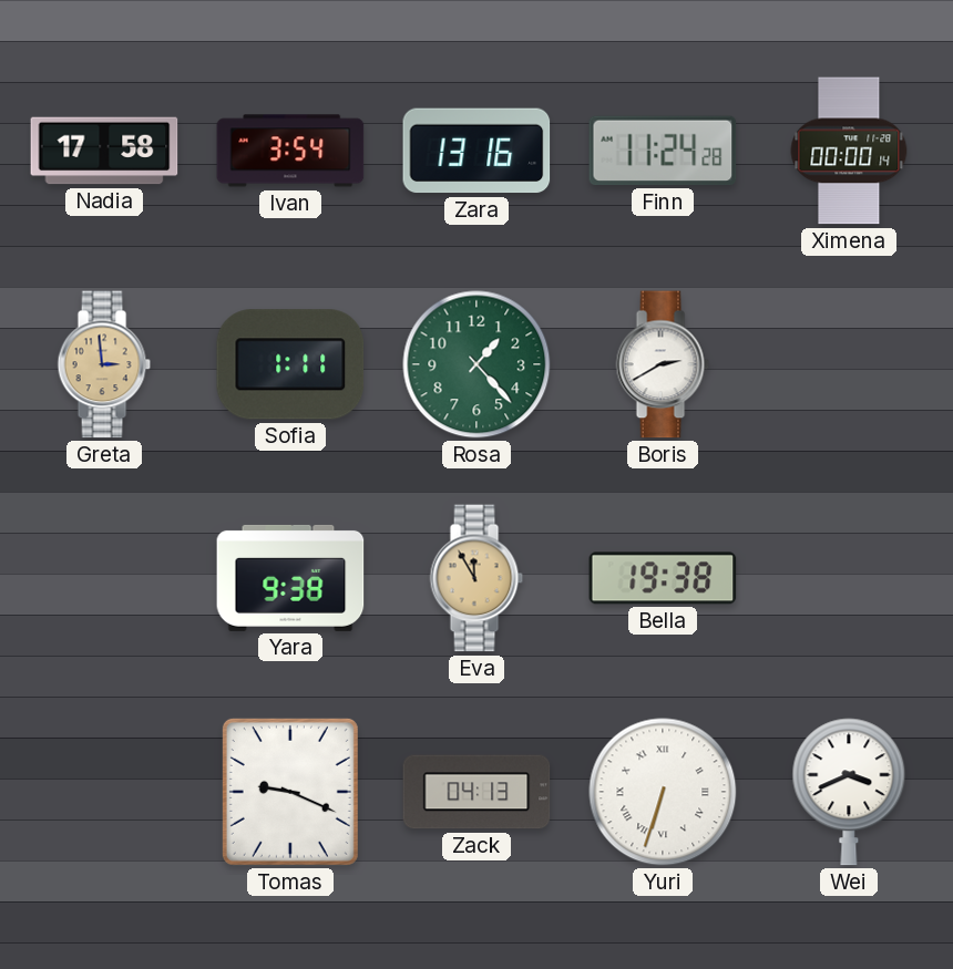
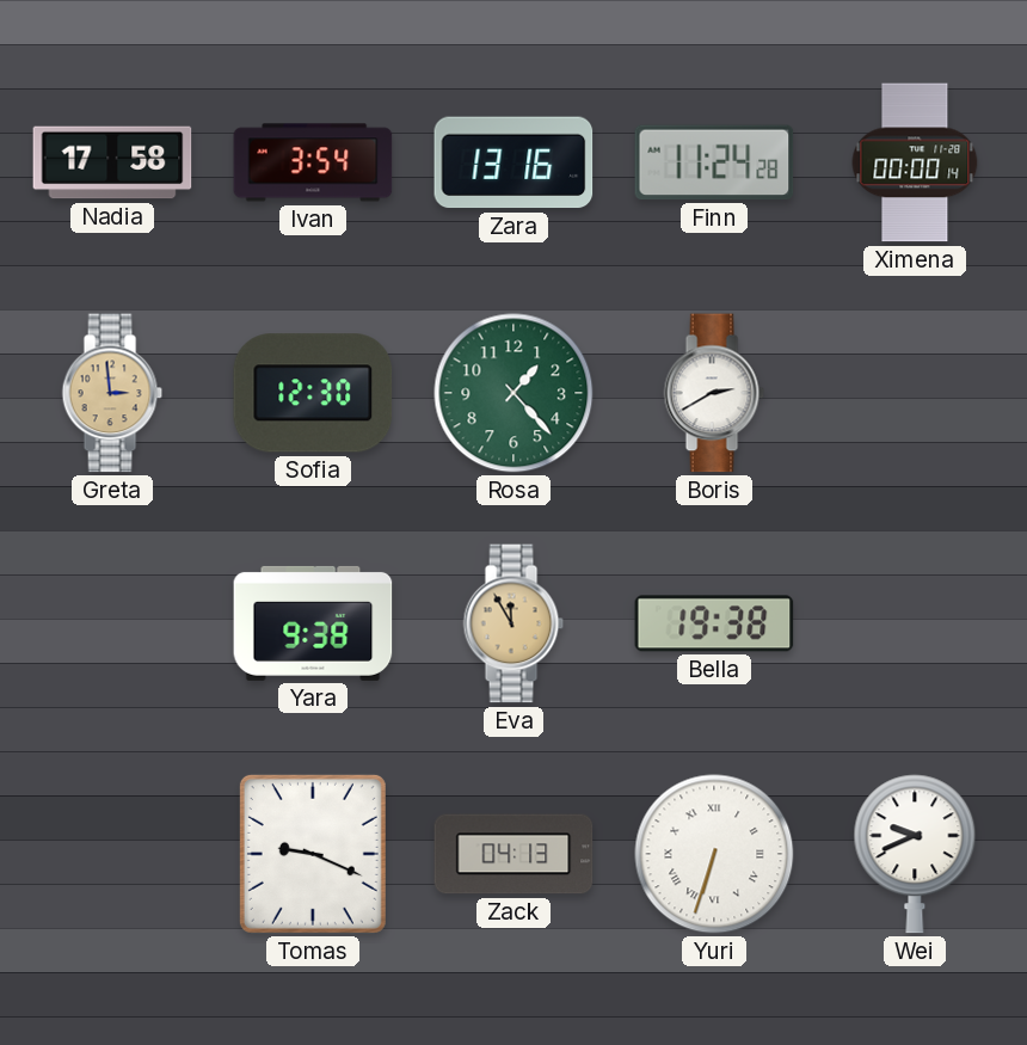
Sofia: 1:11 -> 12:30
Wei: 3:41 -> 9:41
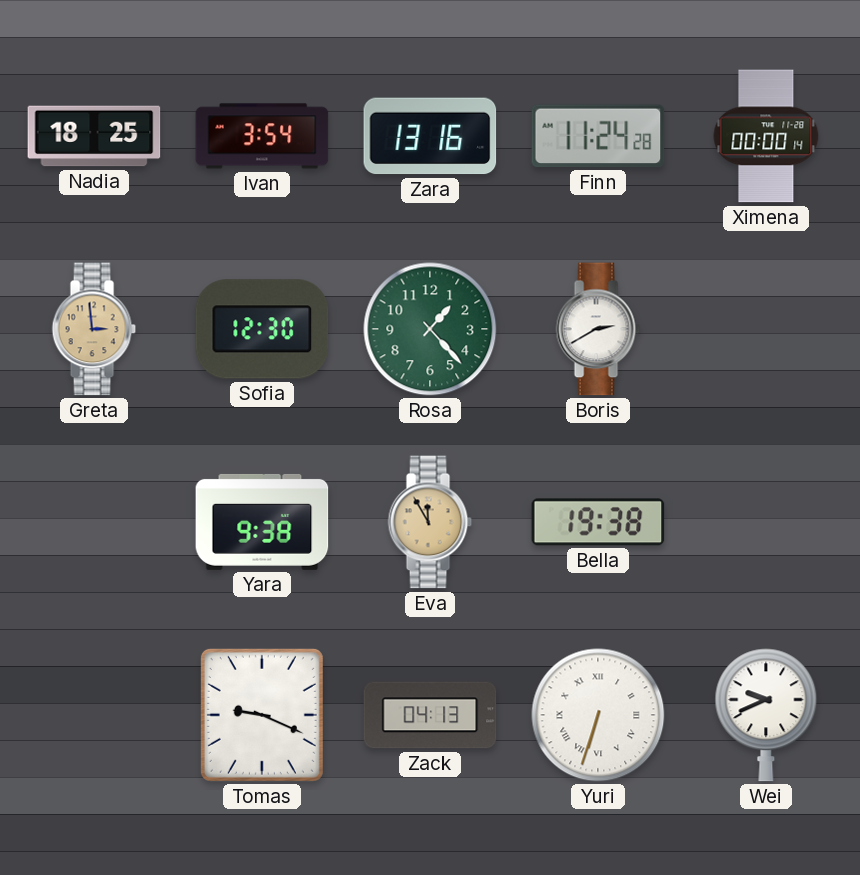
Nadia: 17:58 -> 18:25
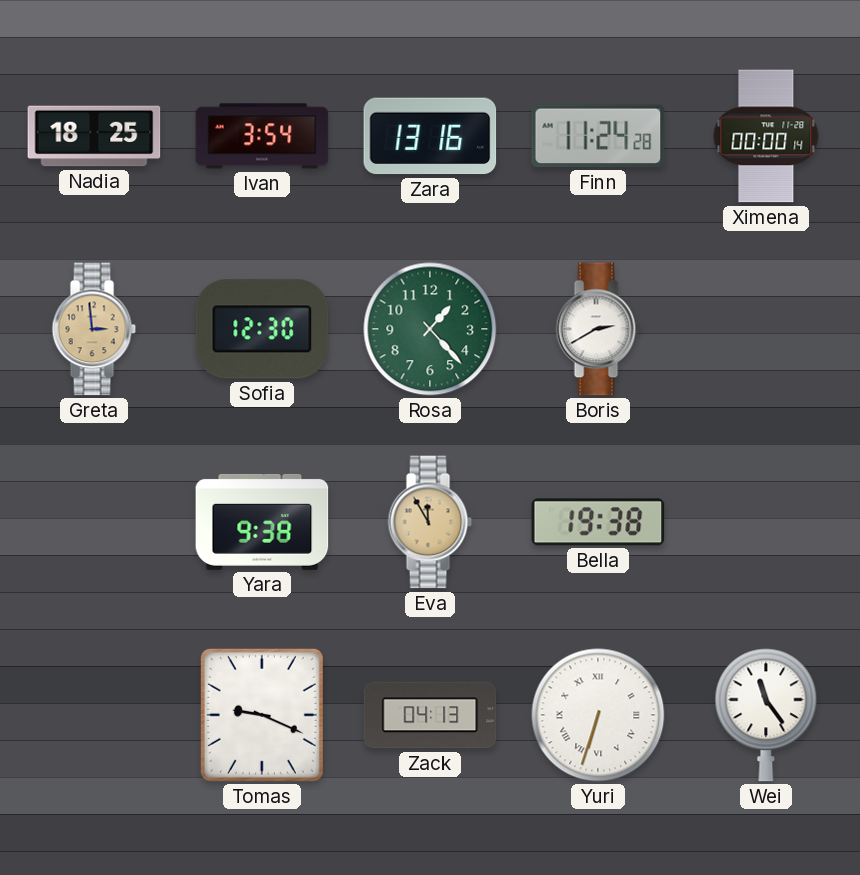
Wei: 9:41 -> 11:24
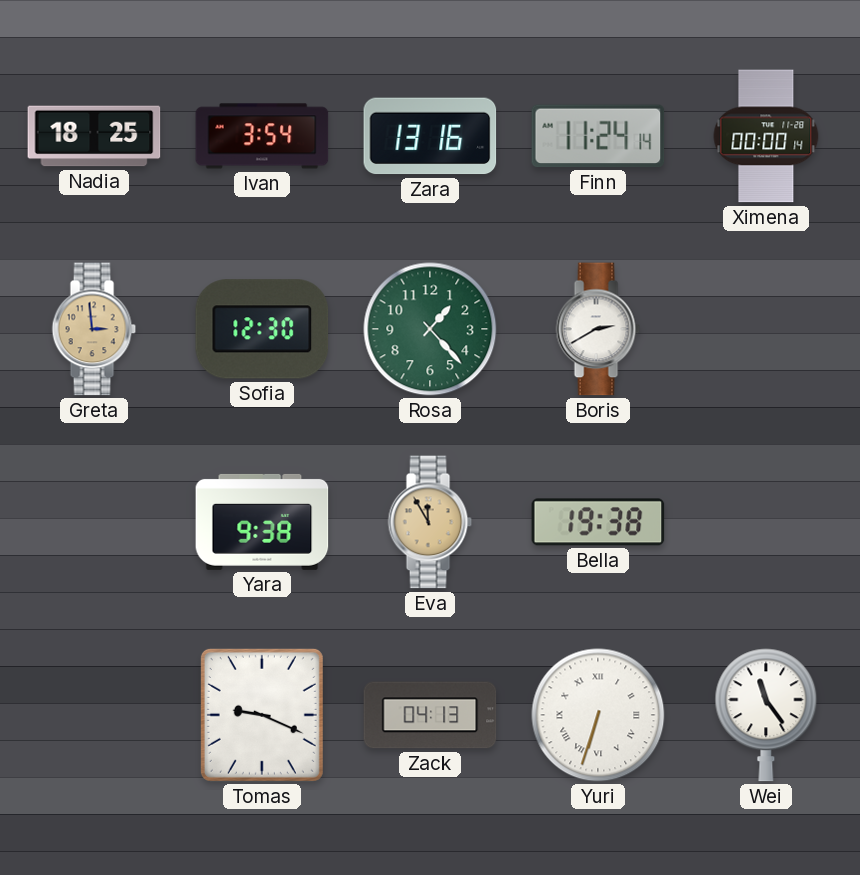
Finn: 11:24:28 -> 11:24:14
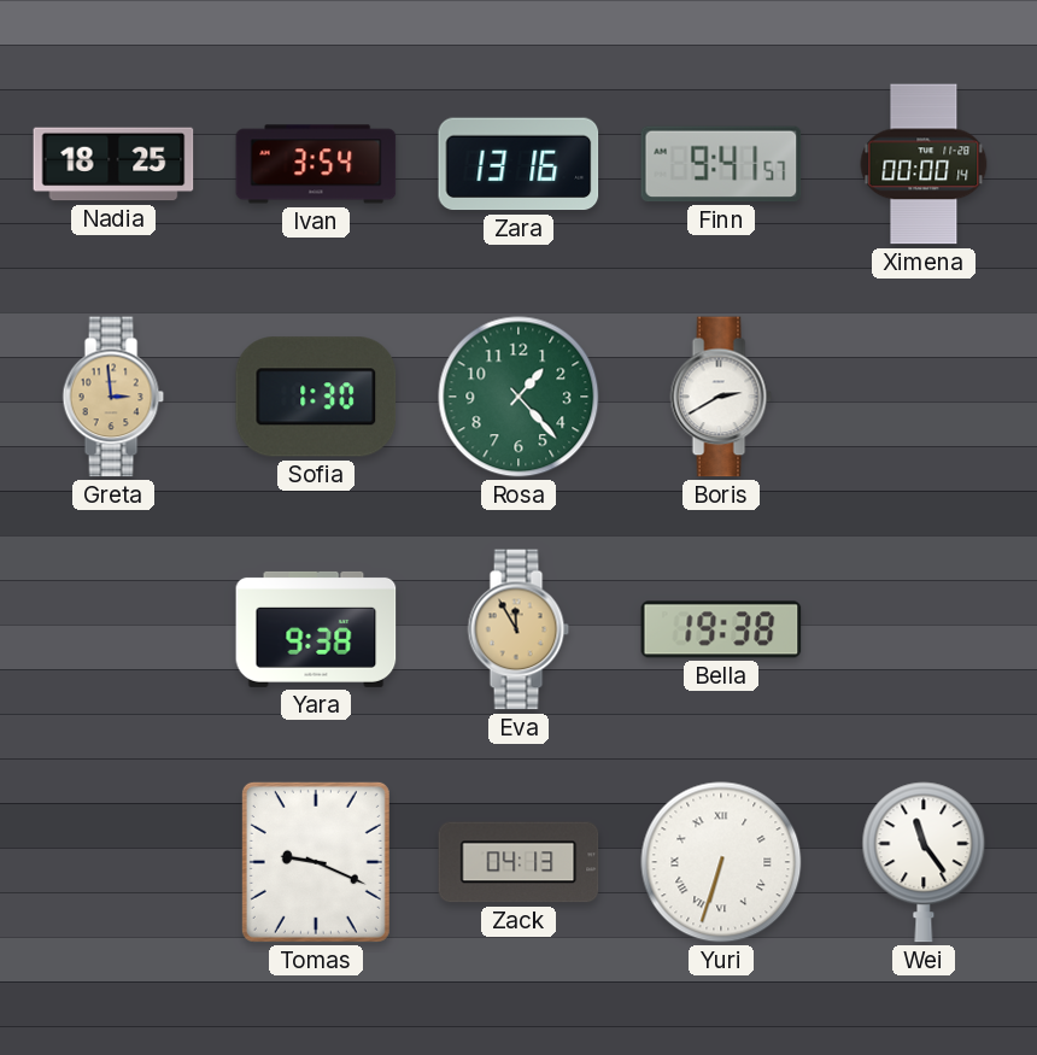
Finn: 11:24 -> 9:41
Sofia: 12:30 -> 1:30
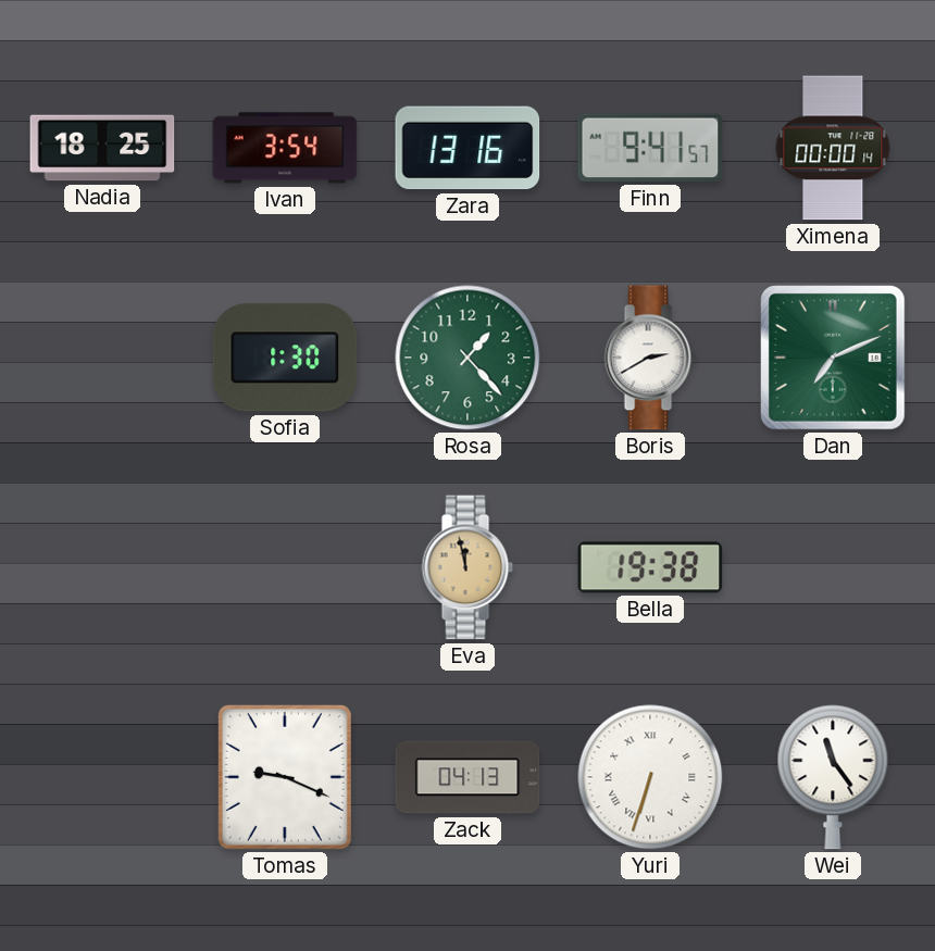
Greta: 2:59 -> none
Dan: none -> 7:11
Yara: 9:38 -> none
Eva: 11:55 -> 11:58
